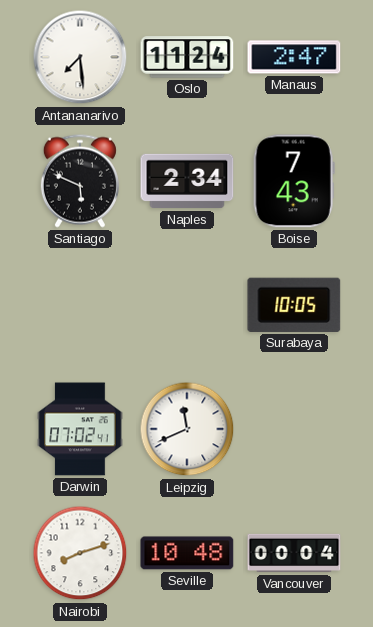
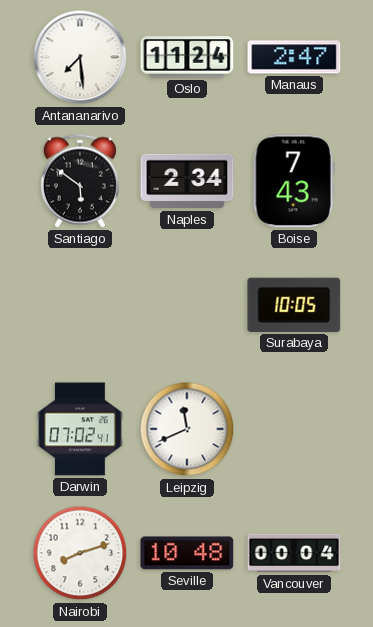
Santiago: 5:49 -> 5:51
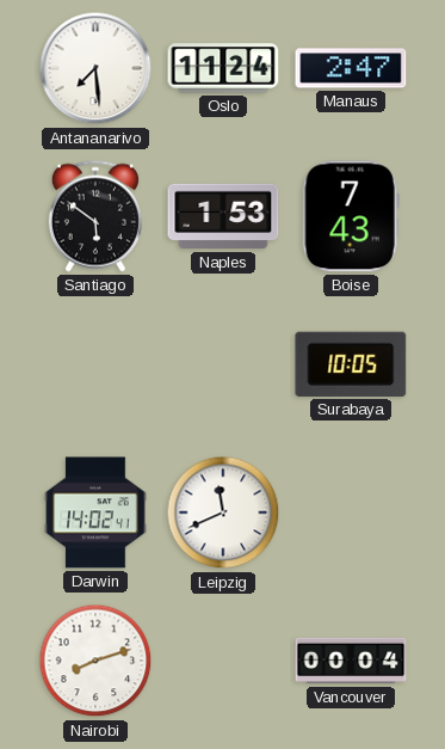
Naples: 2:34 -> 1:53
Darwin: 07:02 -> 14:02
Seville: 10:48 -> none
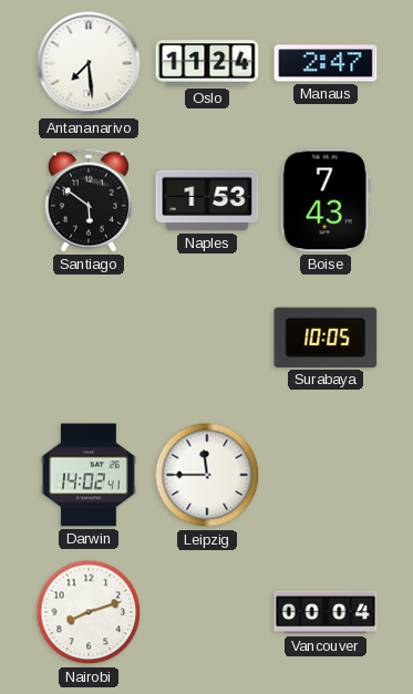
Leipzig: 11:41 -> 11:45
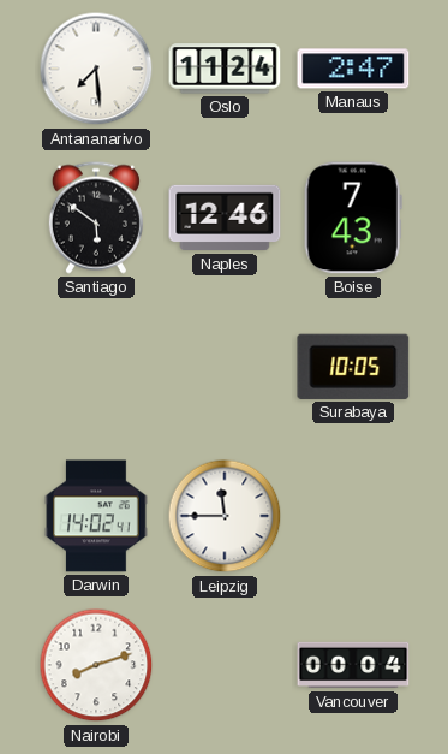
Naples: 1:53 -> 12:46
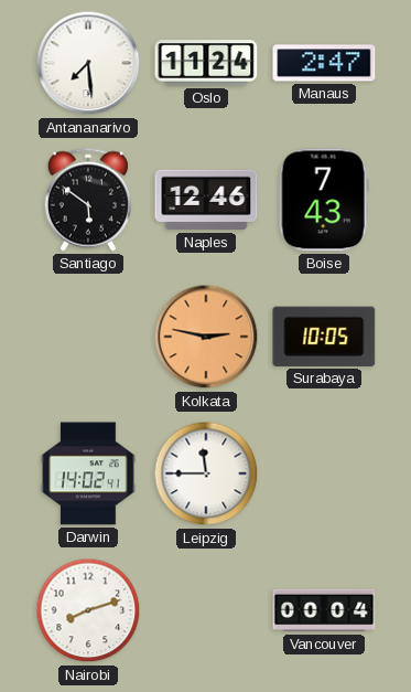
Kolkata: none -> 2:47
